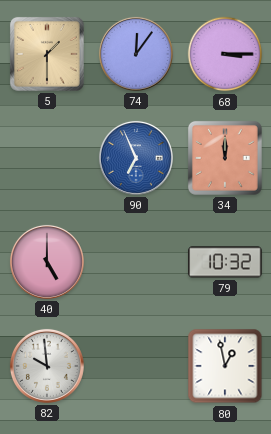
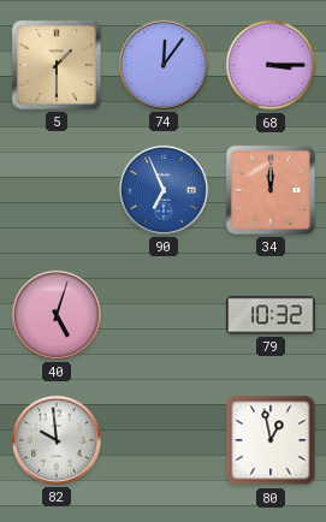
40: 5:00 -> 5:03
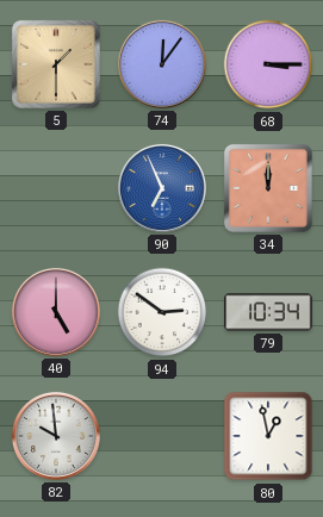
40: 5:03 -> 5:00
94: none -> 2:51
79: 10:32 -> 10:34
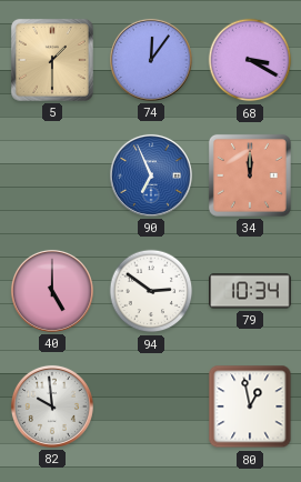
68: 3:15 -> 3:20
